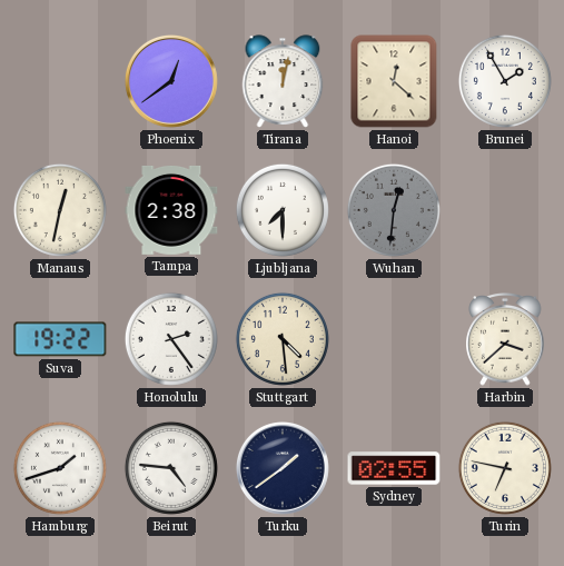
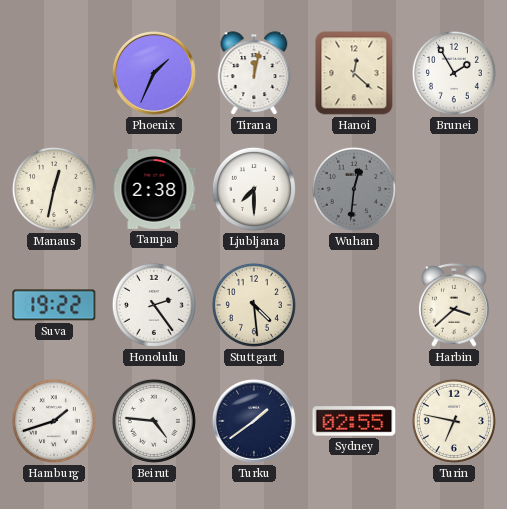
Phoenix: 12:39 -> 1:34
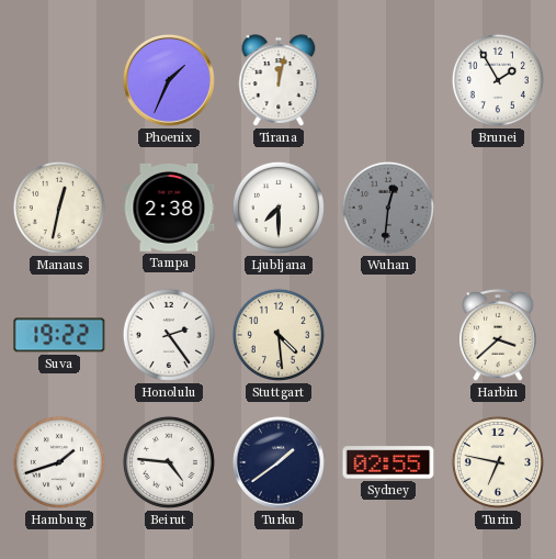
Hanoi: 12:22 -> none
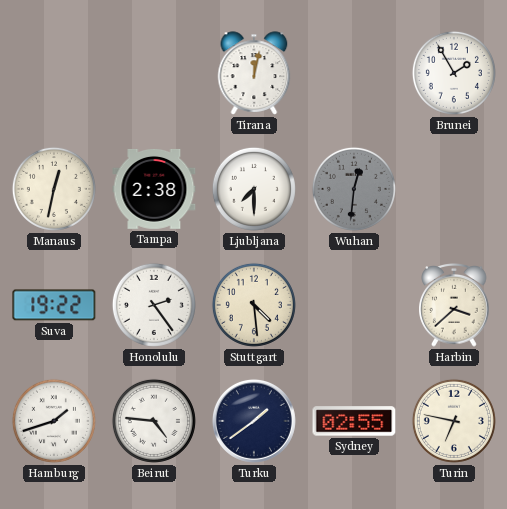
Phoenix: 1:34 -> none
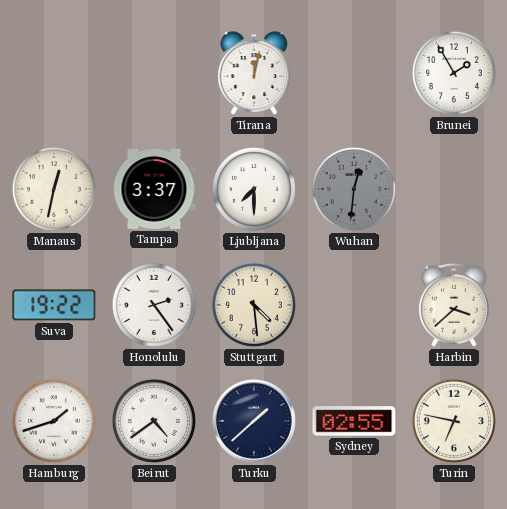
Tampa: 2:38 -> 3:37
Beirut: 4:46 -> 4:39
Turku: 1:39 -> 1:38
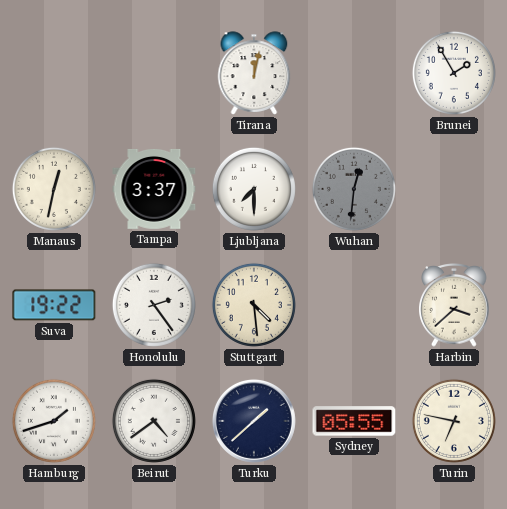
Sydney: 02:55 -> 05:55
